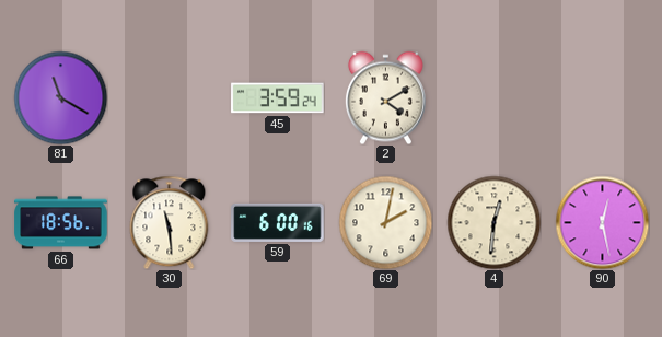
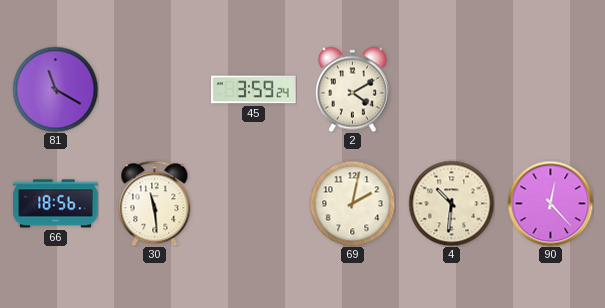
59: 6:00 -> none
4: 12:31 -> 10:31
90: 12:28 -> 12:23
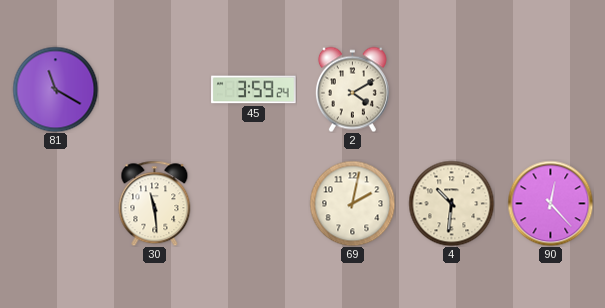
66: 18:56 -> none
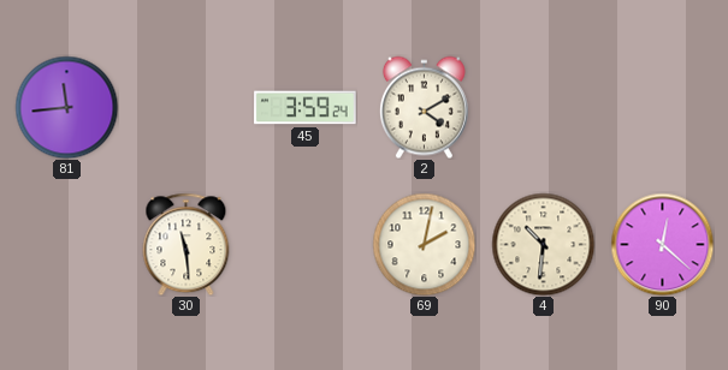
81: 11:20 -> 11:44
90: 12:23 -> 12:22
